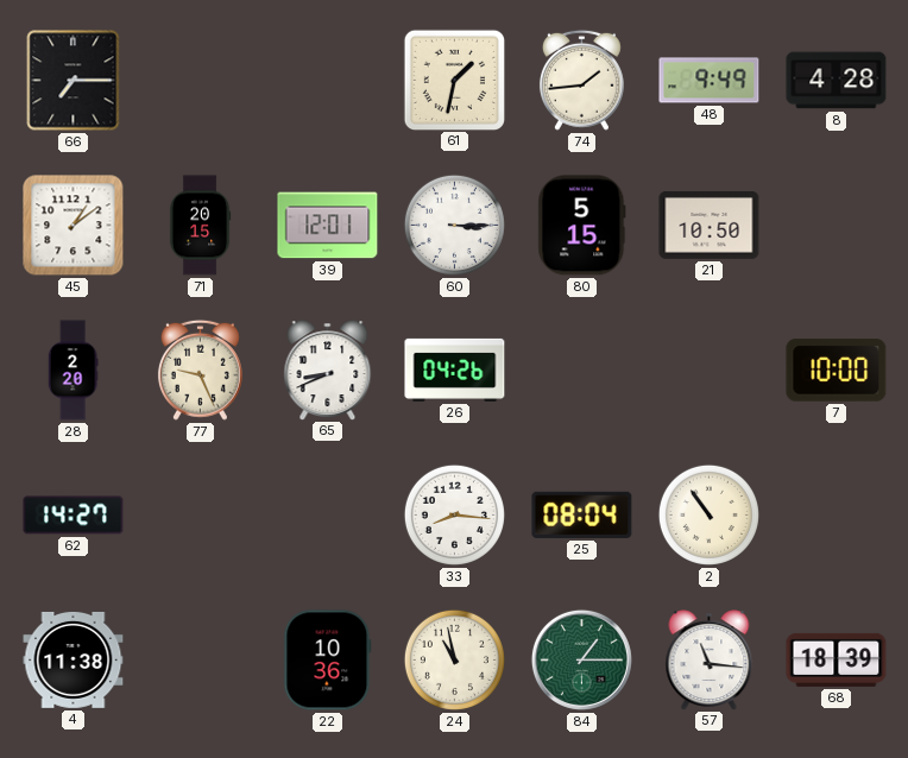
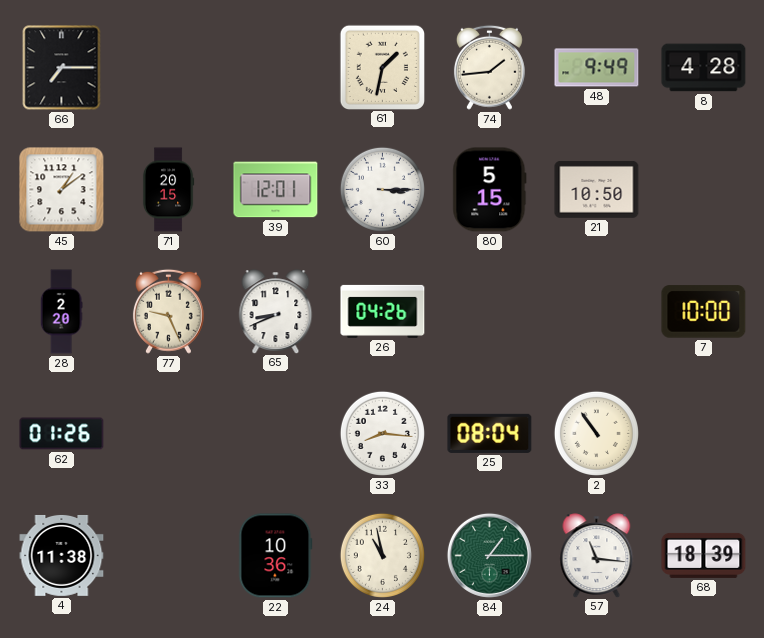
62: 14:27 -> 01:26
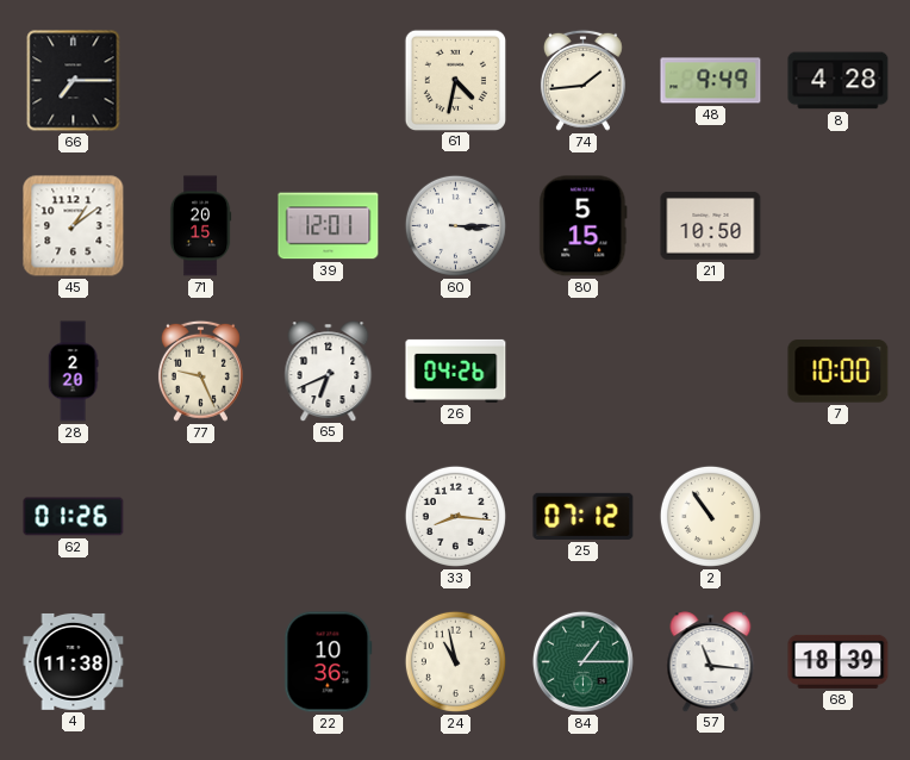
61: 1:32 -> 4:32
65: 8:41 -> 6:41
25: 08:04 -> 07:12
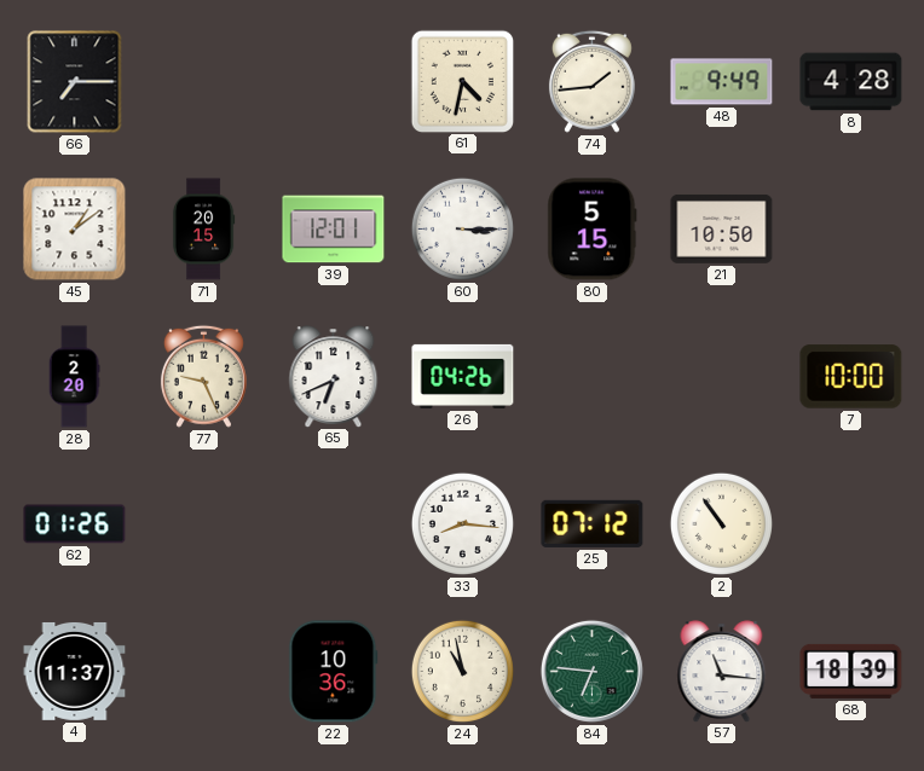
4: 11:38 -> 11:37
84: 1:15 -> 6:46
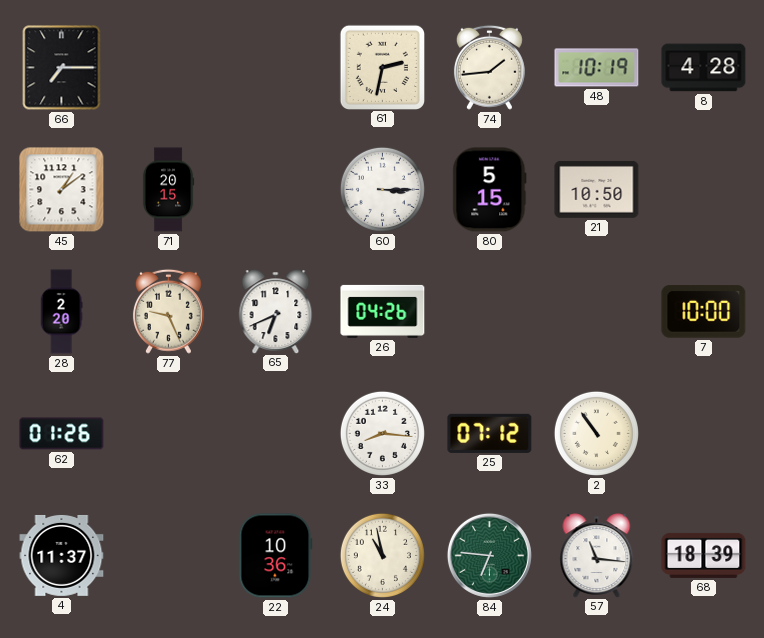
61: 4:32 -> 2:32
48: 9:49 -> 10:19
39: 12:01 -> none
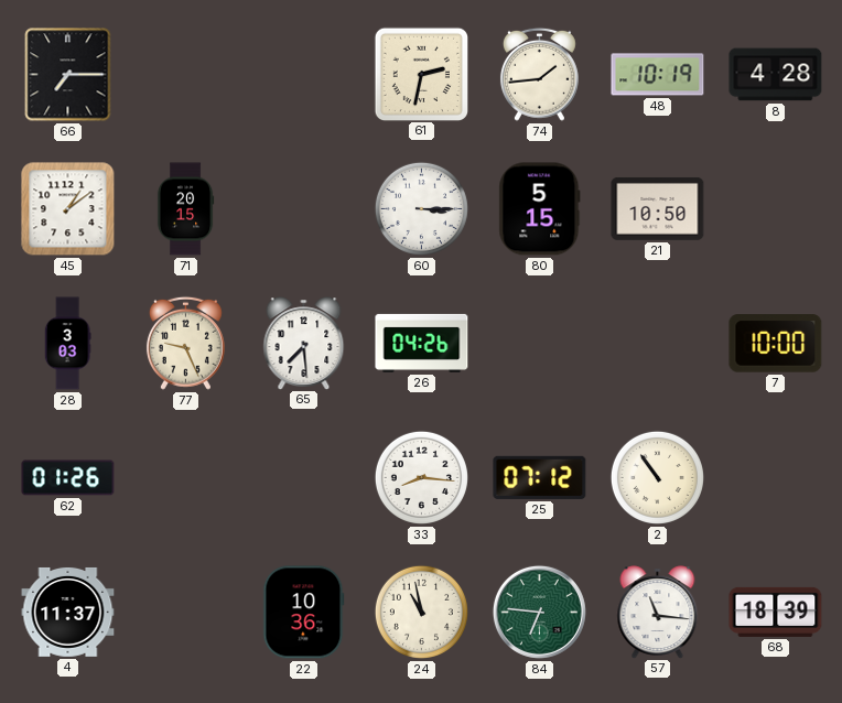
28: 2:20 -> 3:03
65: 6:41 -> 7:29
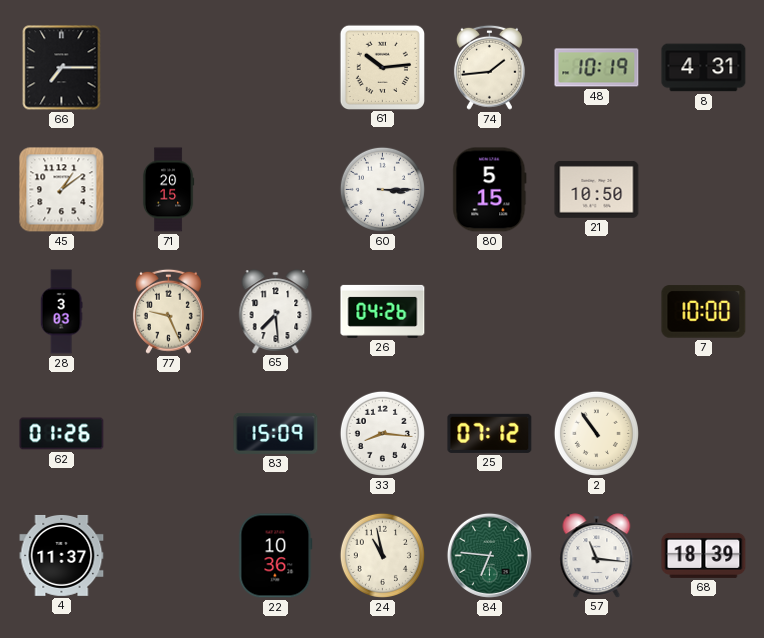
61: 2:32 -> 10:14
8: 4:28 -> 4:31
83: none -> 15:09
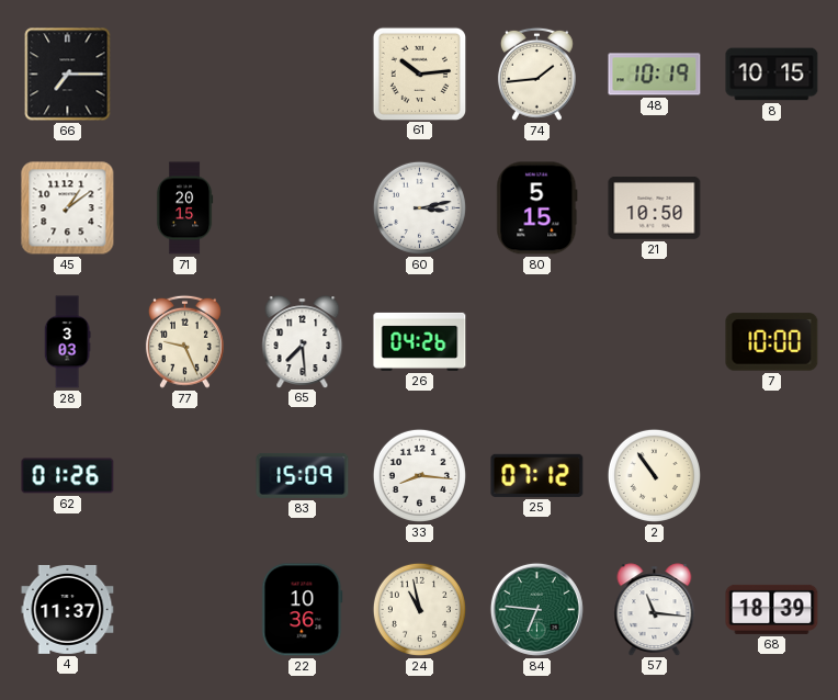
8: 4:31 -> 10:15
60: 3:15 -> 3:13
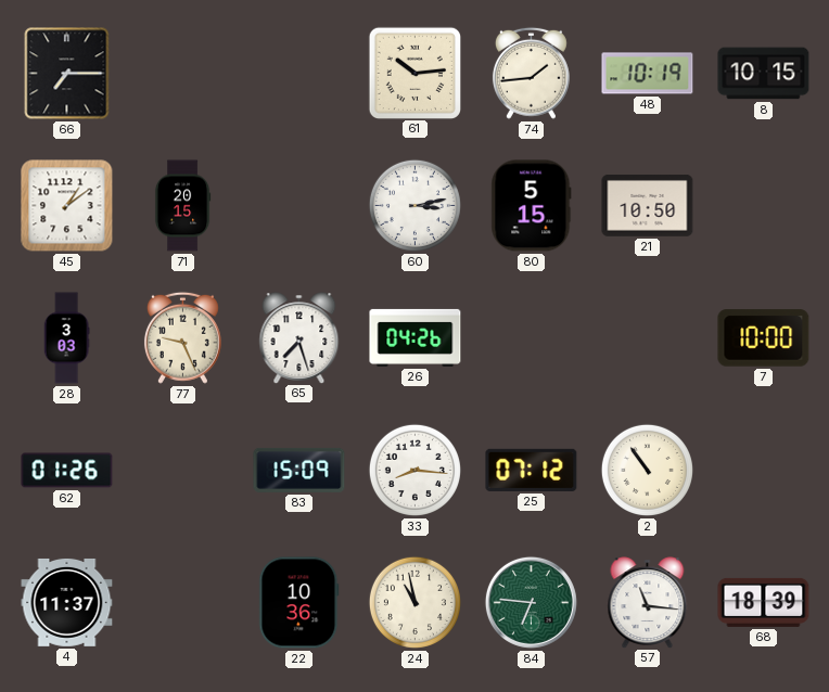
65: 7:29 -> 7:27
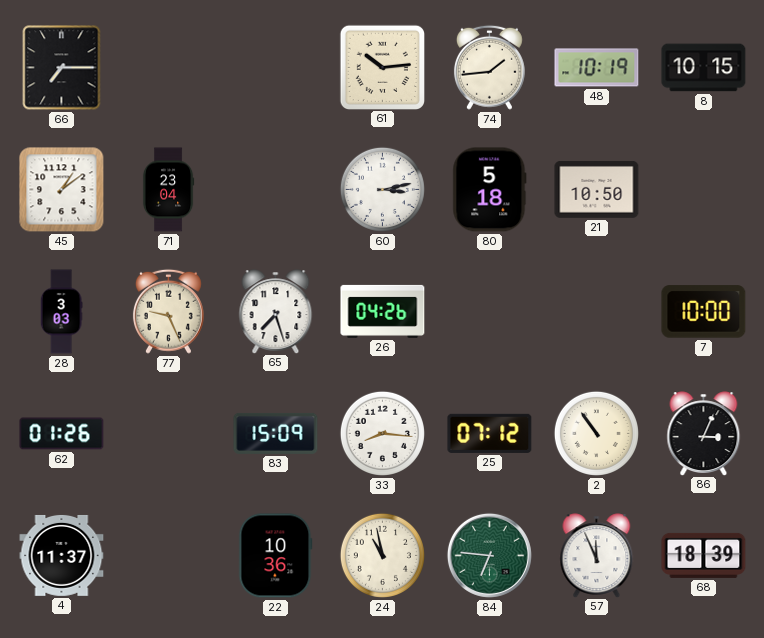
71: 20:15 -> 23:04
80: 5:15 -> 5:18
86: none -> 3:04
57: 11:16 -> 11:56
